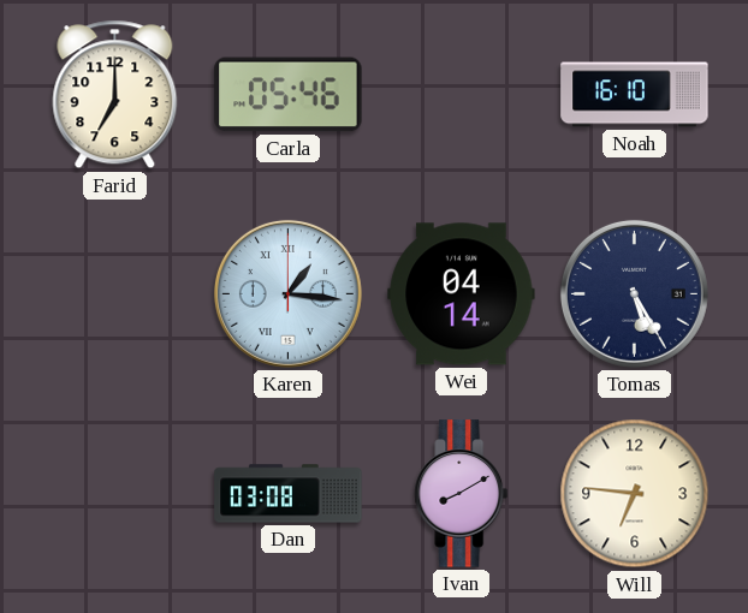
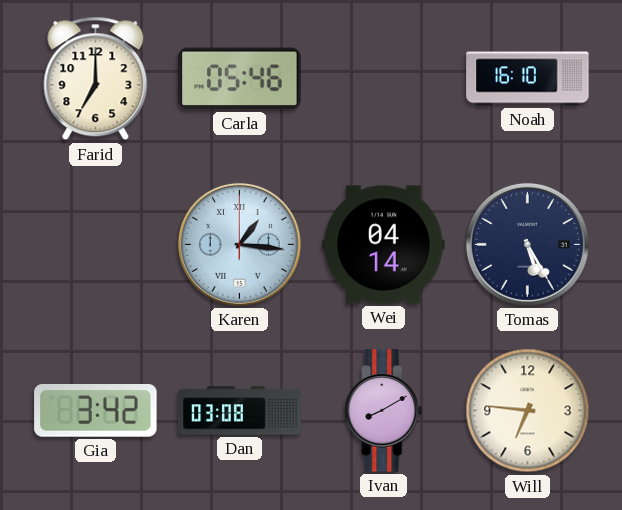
Gia: none -> 3:42
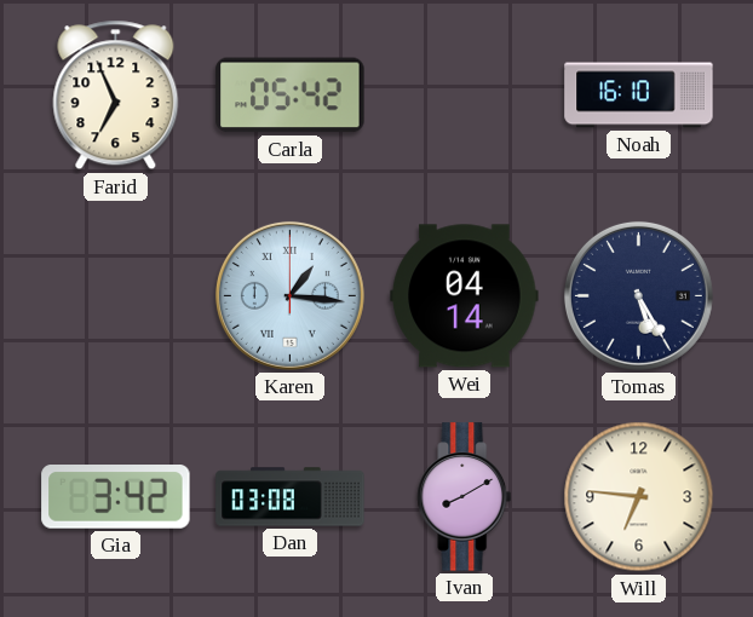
Farid: 7:00 -> 6:56
Carla: 05:46 -> 05:42
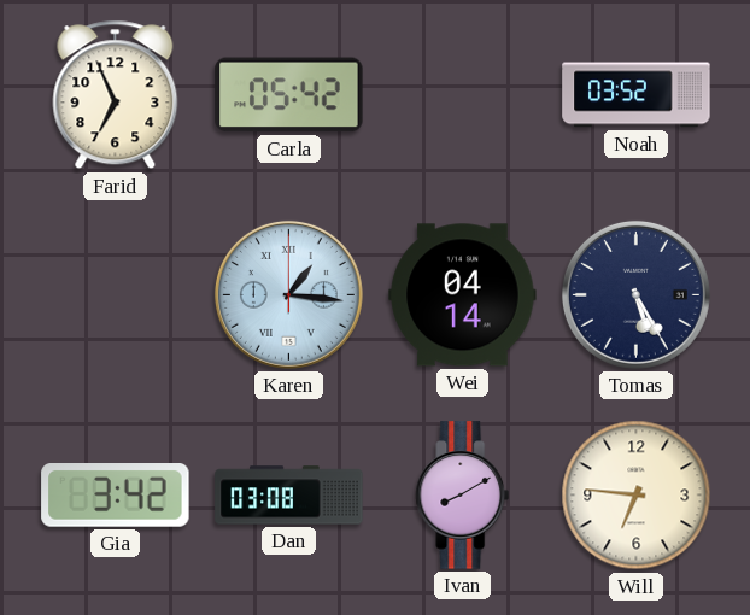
Noah: 16:10 -> 03:52
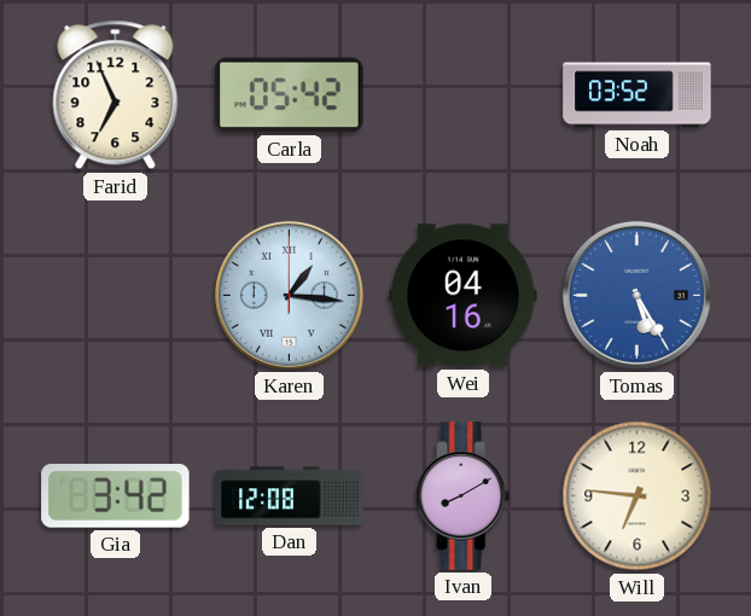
Wei: 04:14 -> 04:16
Tomas dial: navy -> blue
Dan: 03:08 -> 12:08
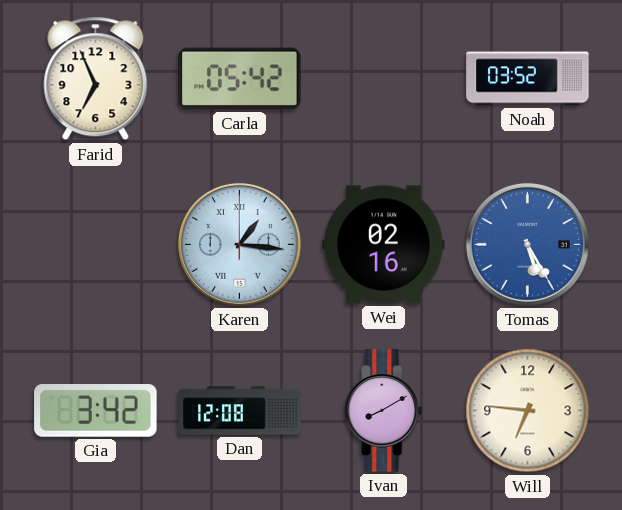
Wei: 04:16 -> 02:16
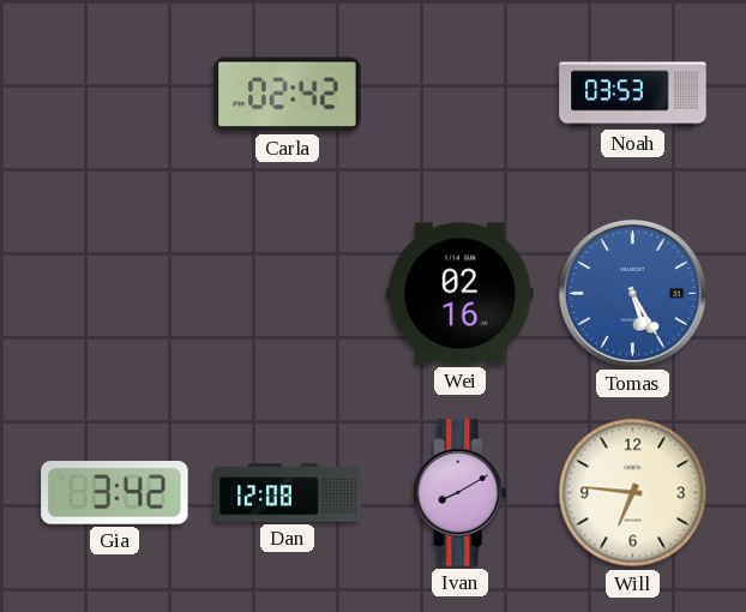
Farid: 6:56 -> none
Carla: 05:42 -> 02:42
Noah: 03:52 -> 03:53
Karen: 1:16 -> none
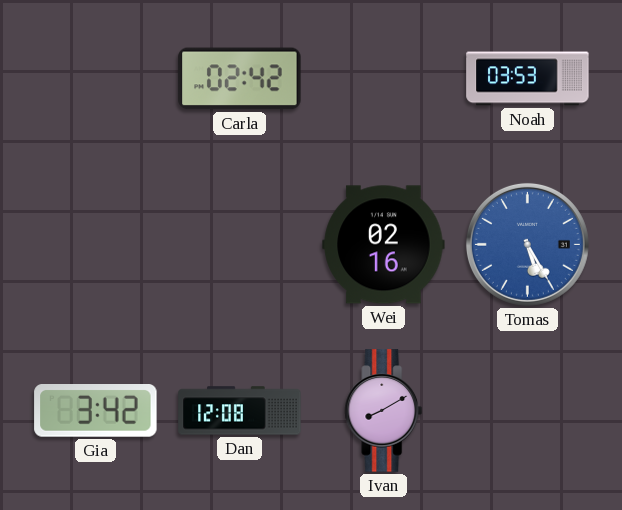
Will: 6:46 -> none
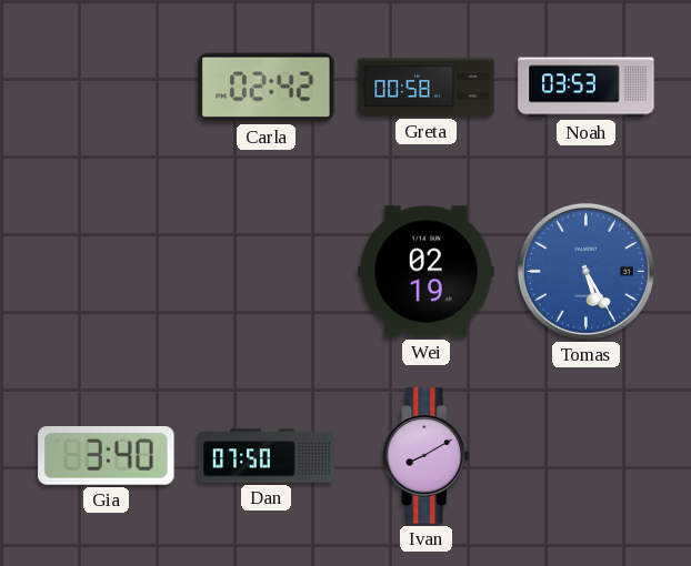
Greta: none -> 00:58
Wei: 02:16 -> 02:19
Gia: 3:42 -> 3:40
Dan: 12:08 -> 07:50
